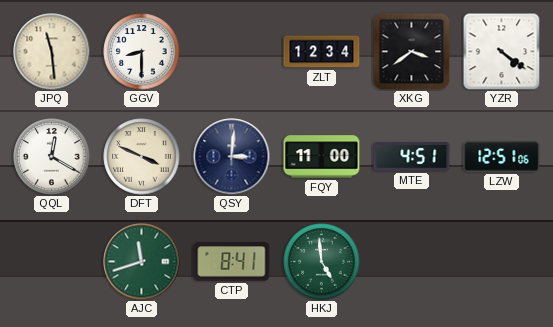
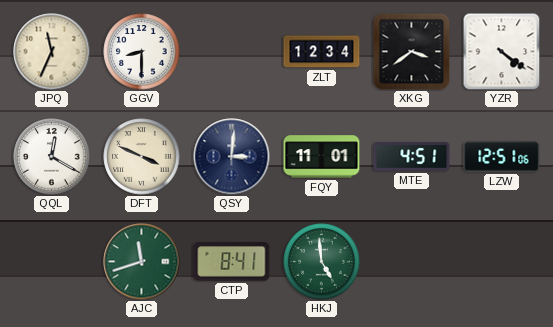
JPQ: 11:29 -> 11:34
FQY: 11:00 -> 11:01
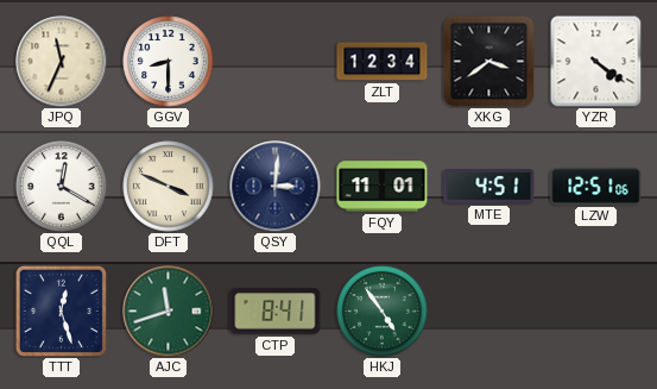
TTT: none -> 12:27
HKJ: 4:59 -> 4:54
